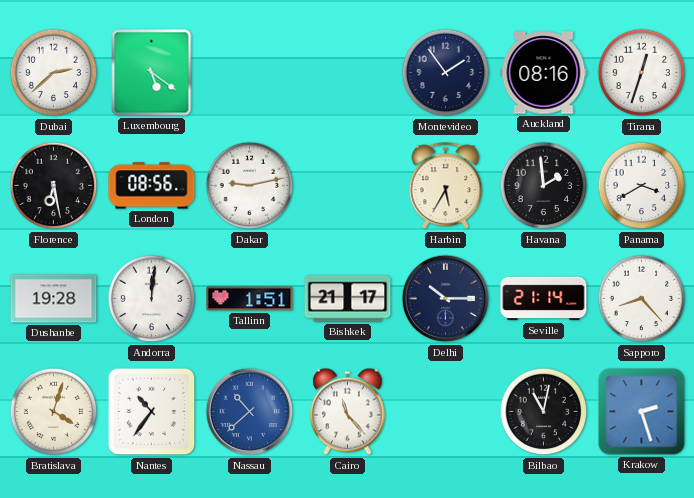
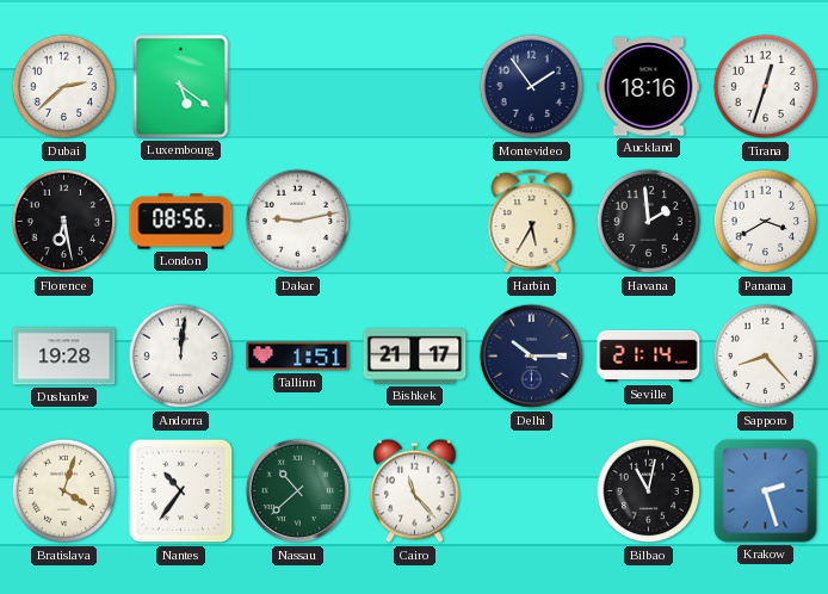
Auckland: 08:16 -> 18:16
Nassau dial: blue -> green
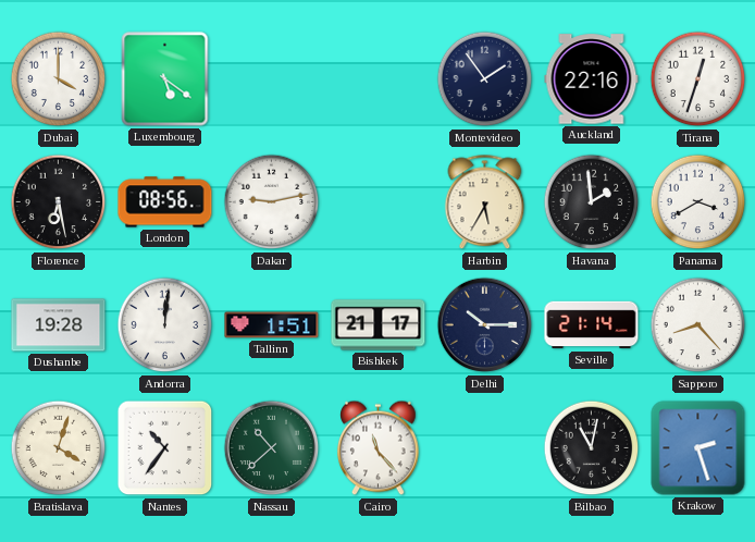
Dubai: 2:38 -> 4:00
Auckland: 18:16 -> 22:16
